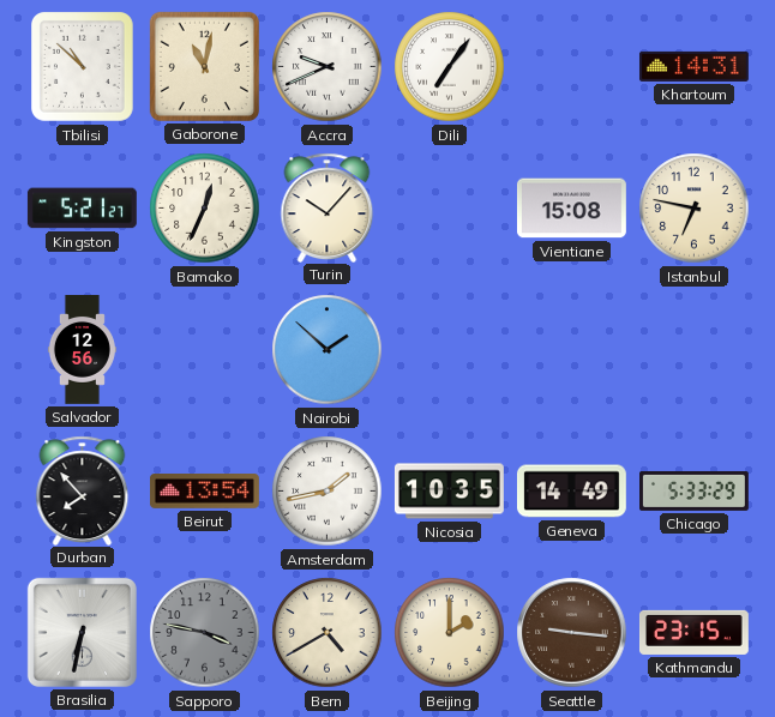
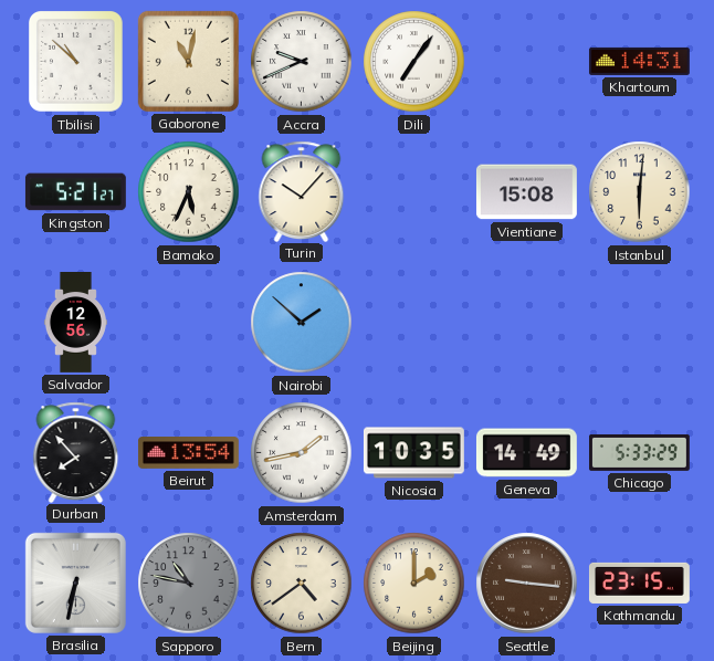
Bamako: 12:34 -> 5:34
Istanbul: 6:47 -> 6:01
Sapporo: 3:47 -> 10:47
Bern: 4:40 -> 4:39
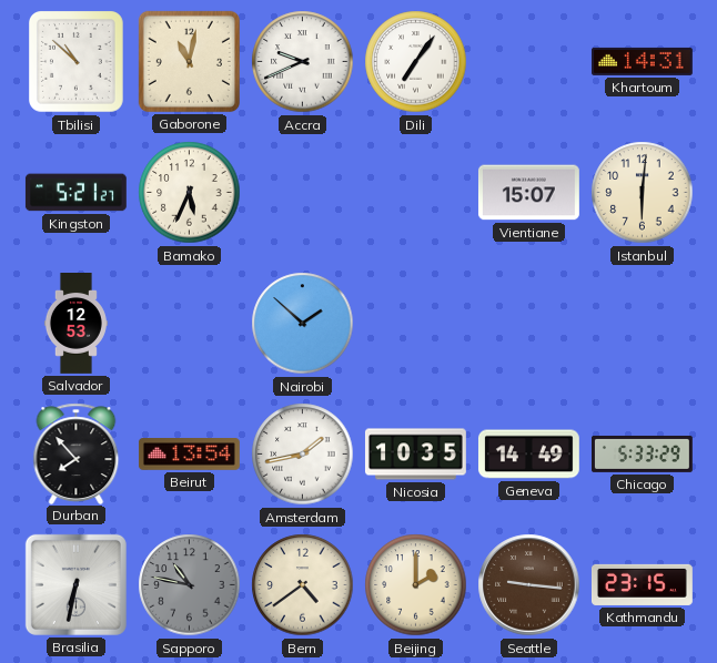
Turin: 10:07 -> none
Vientiane: 15:08 -> 15:07
Salvador: 12:56 -> 12:53
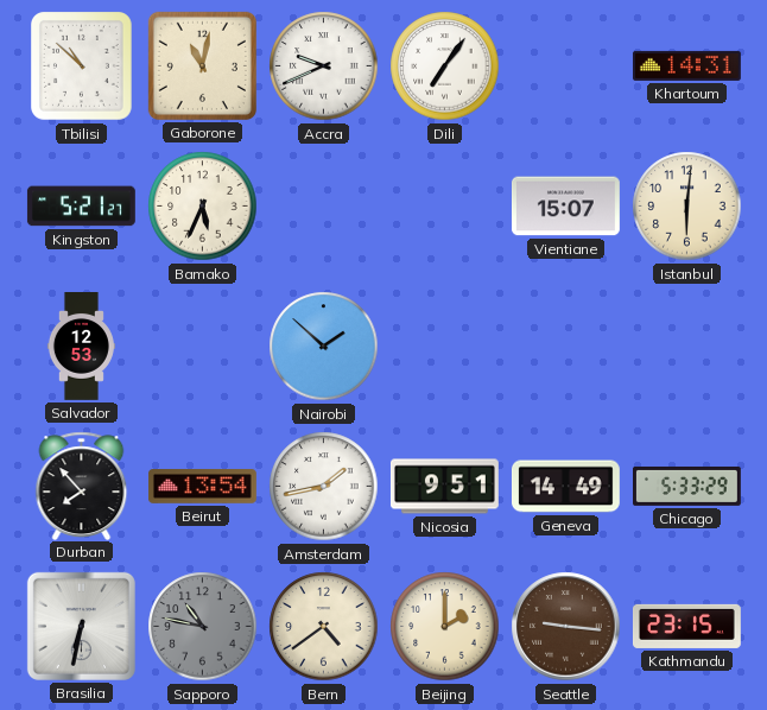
Nicosia: 10:35 -> 9:51
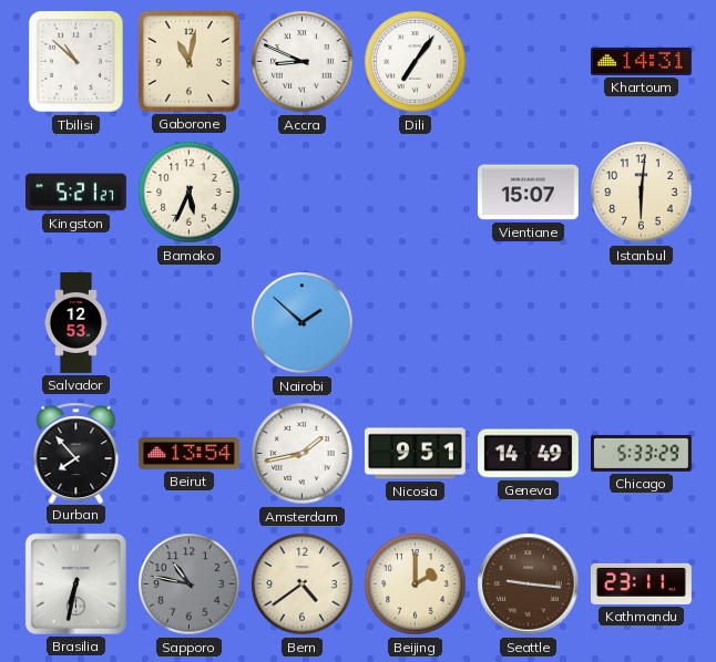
Accra: 9:41 -> 8:49
Kathmandu: 23:15 -> 23:11
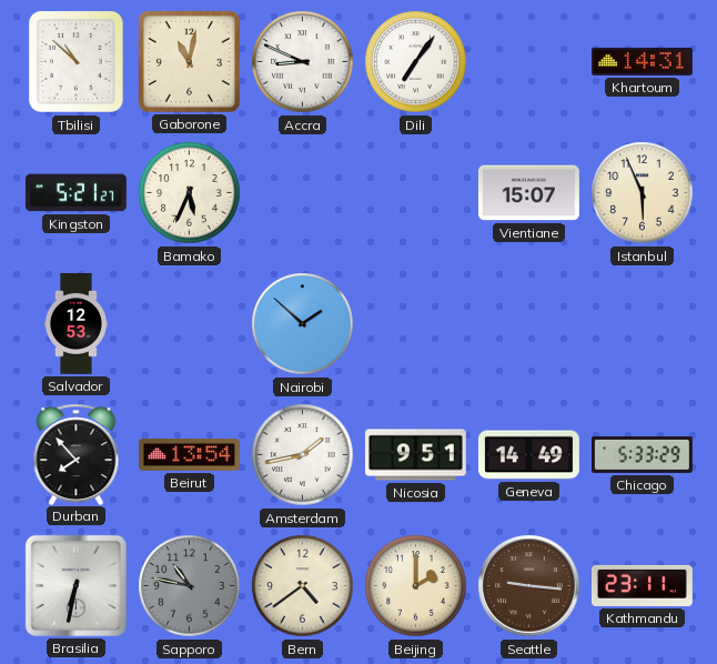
Istanbul: 6:01 -> 5:56
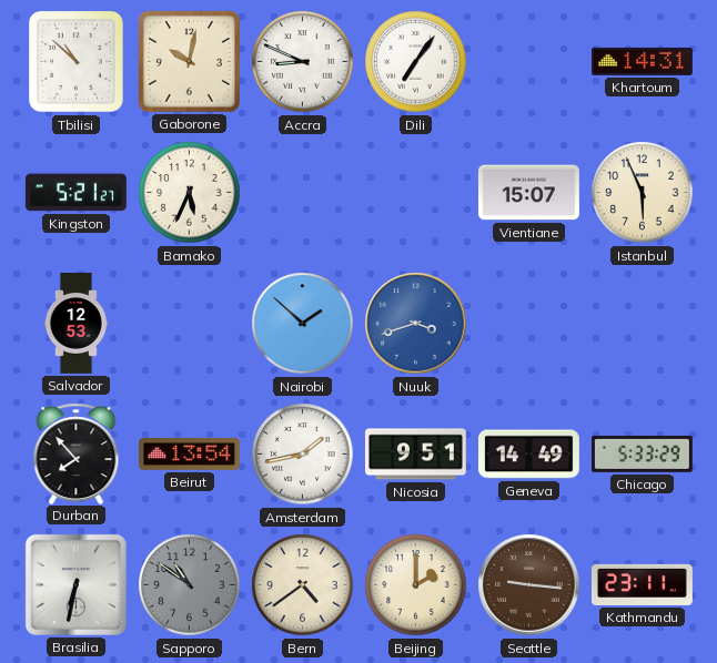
Gaborone: 11:02 -> 10:02
Nuuk: none -> 3:42
Sapporo: 10:47 -> 10:51
